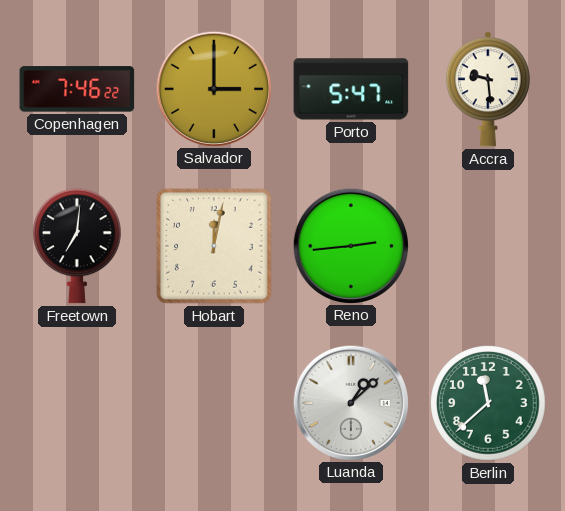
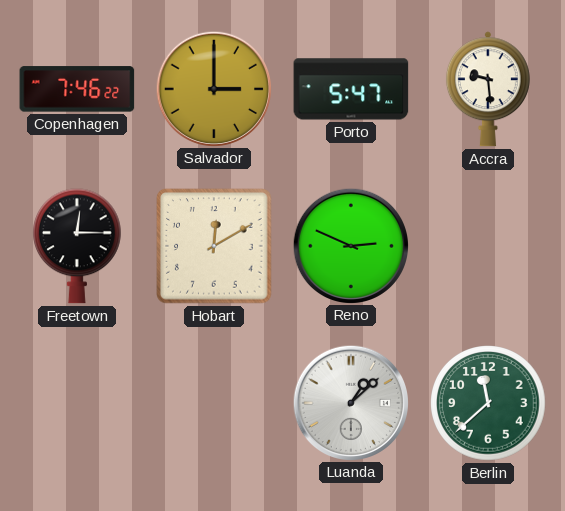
Freetown: 7:01 -> 12:15
Hobart: 12:02 -> 12:10
Reno: 2:44 -> 2:49
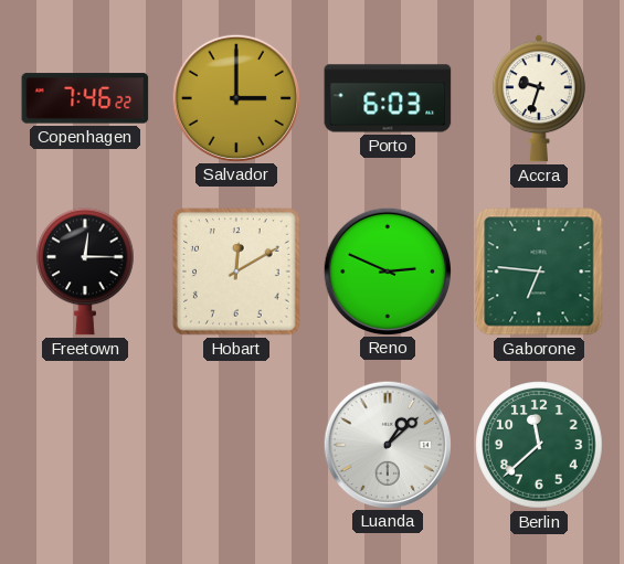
Porto: 5:47 -> 6:03
Accra: 9:29 -> 9:33
Gaborone: none -> 6:46
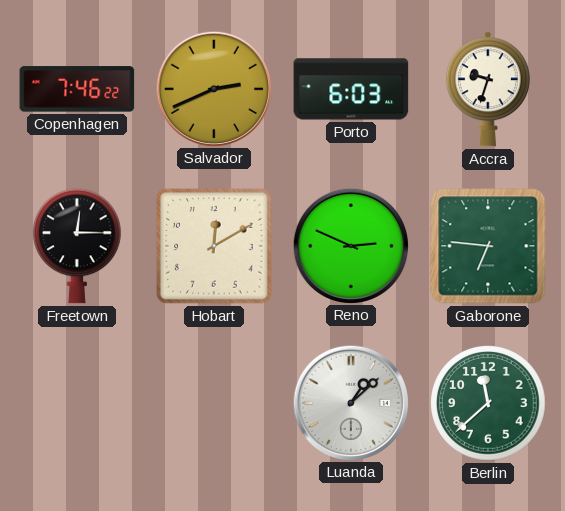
Salvador: 3:00 -> 2:41
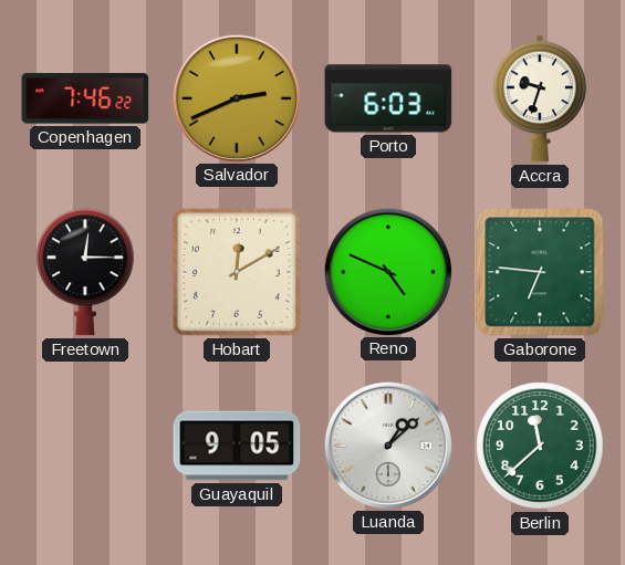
Reno: 2:49 -> 4:49
Guayaquil: none -> 9:05
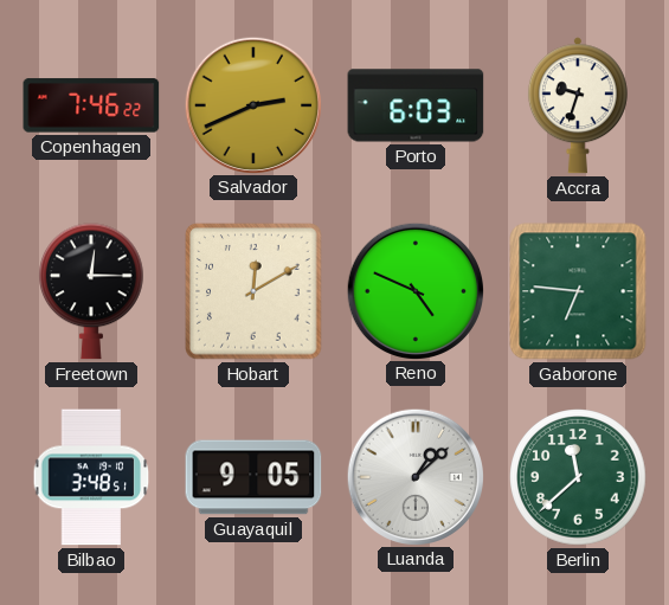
Bilbao: none -> 3:48
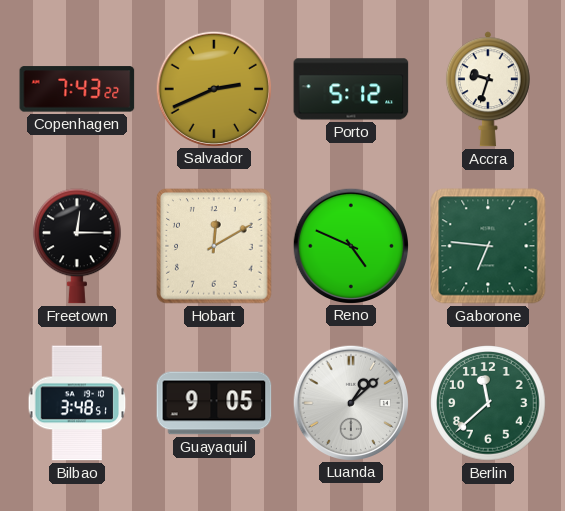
Copenhagen: 7:46 -> 7:43
Porto: 6:03 -> 5:12
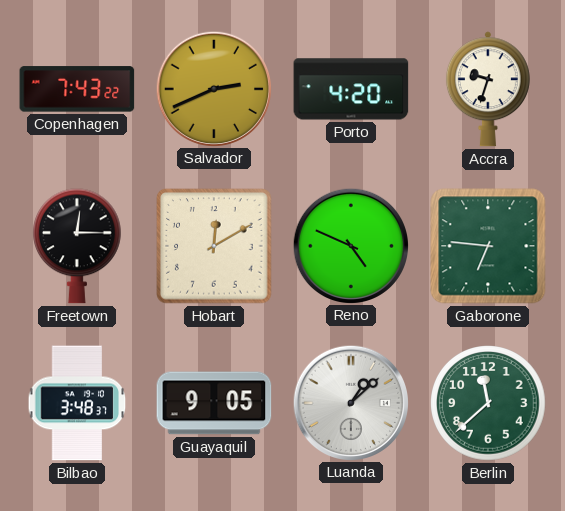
Porto: 5:12 -> 4:20
Bilbao: 3:48:51 -> 3:48:37
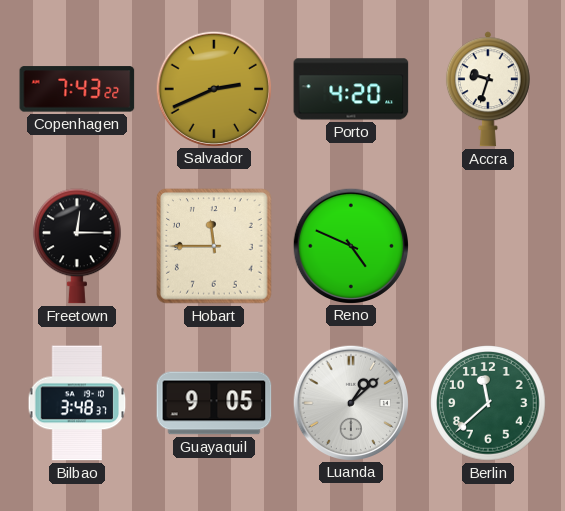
Hobart: 12:10 -> 11:45
Gaborone: 6:46 -> none
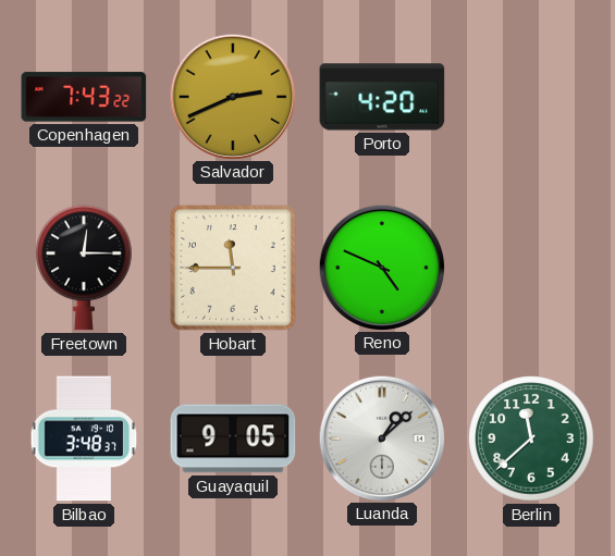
Accra: 9:33 -> none
